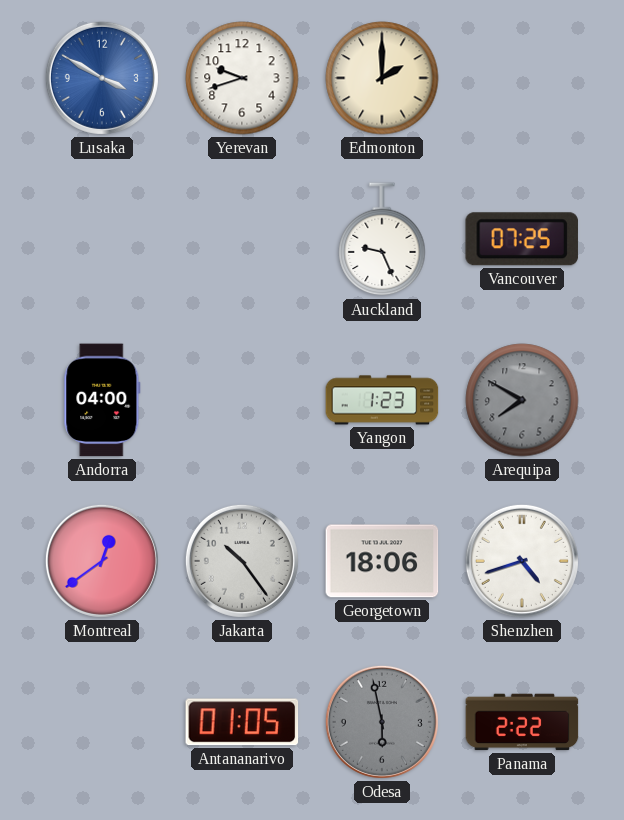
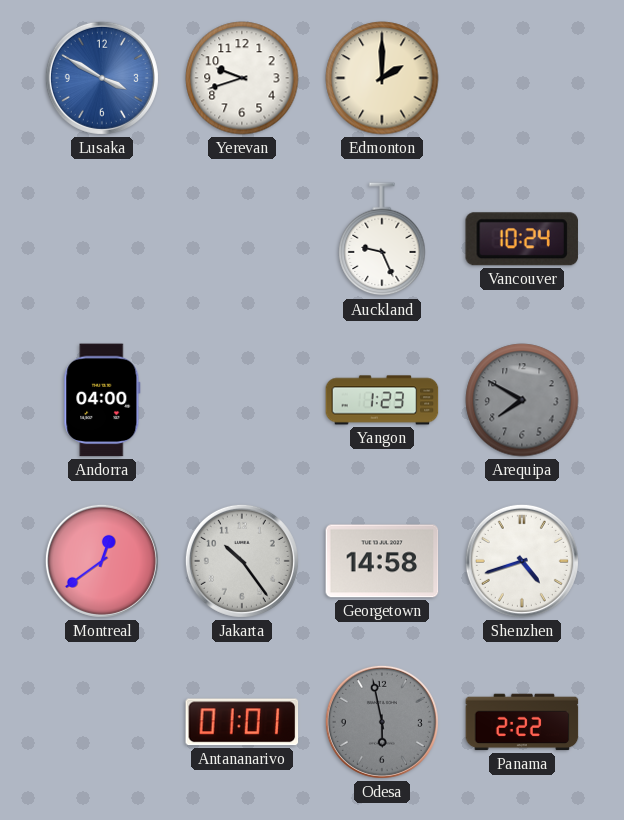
Vancouver: 07:25 -> 10:24
Georgetown: 18:06 -> 14:58
Antananarivo: 01:05 -> 01:01
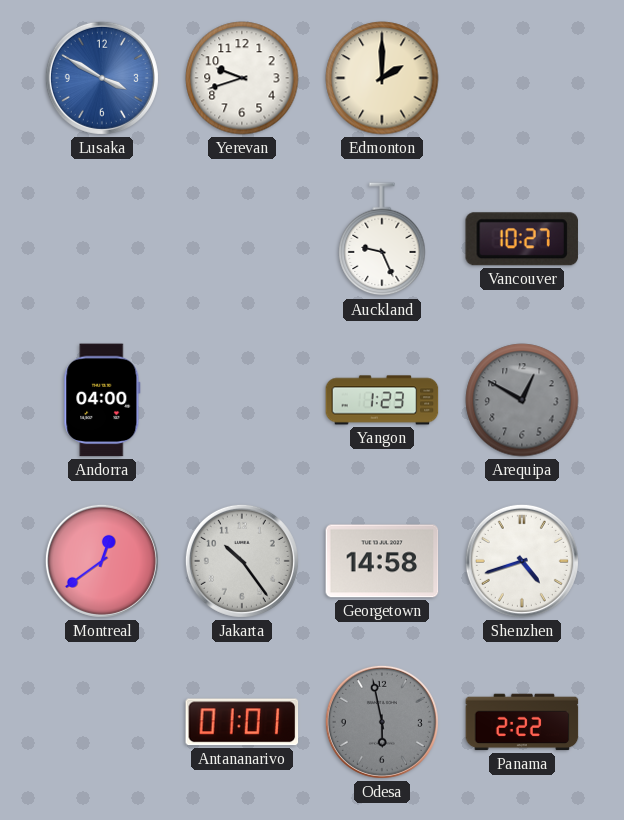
Vancouver: 10:24 -> 10:27
Arequipa: 7:50 -> 12:50
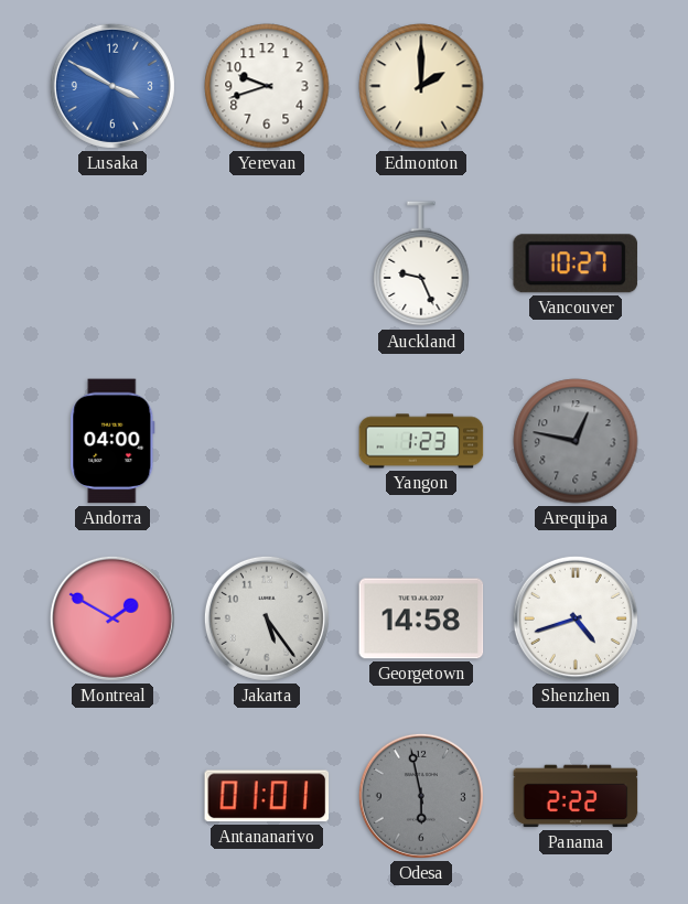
Arequipa: 12:50 -> 12:47
Montreal: 12:39 -> 1:50
Jakarta: 10:24 -> 5:24
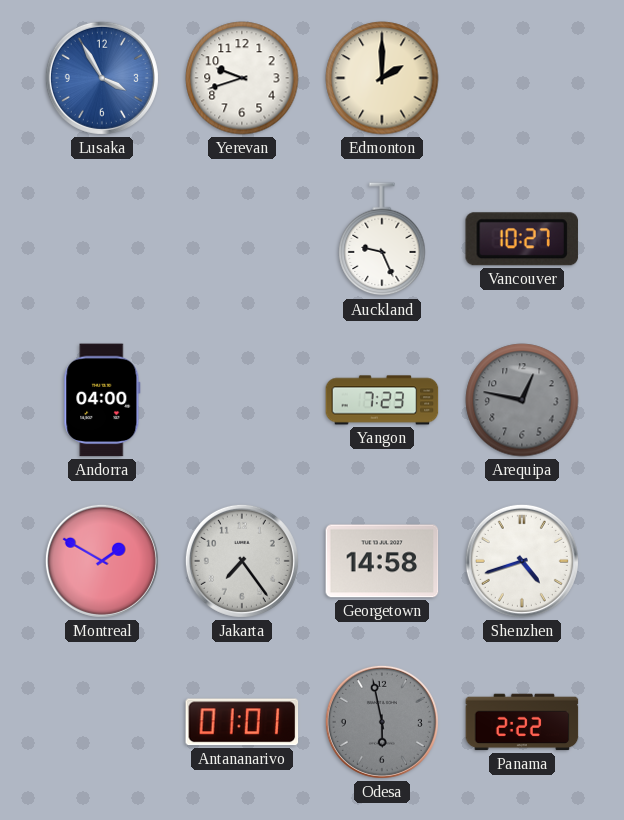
Lusaka: 3:50 -> 3:55
Yangon: 1:23 -> 7:23
Jakarta: 5:24 -> 7:24
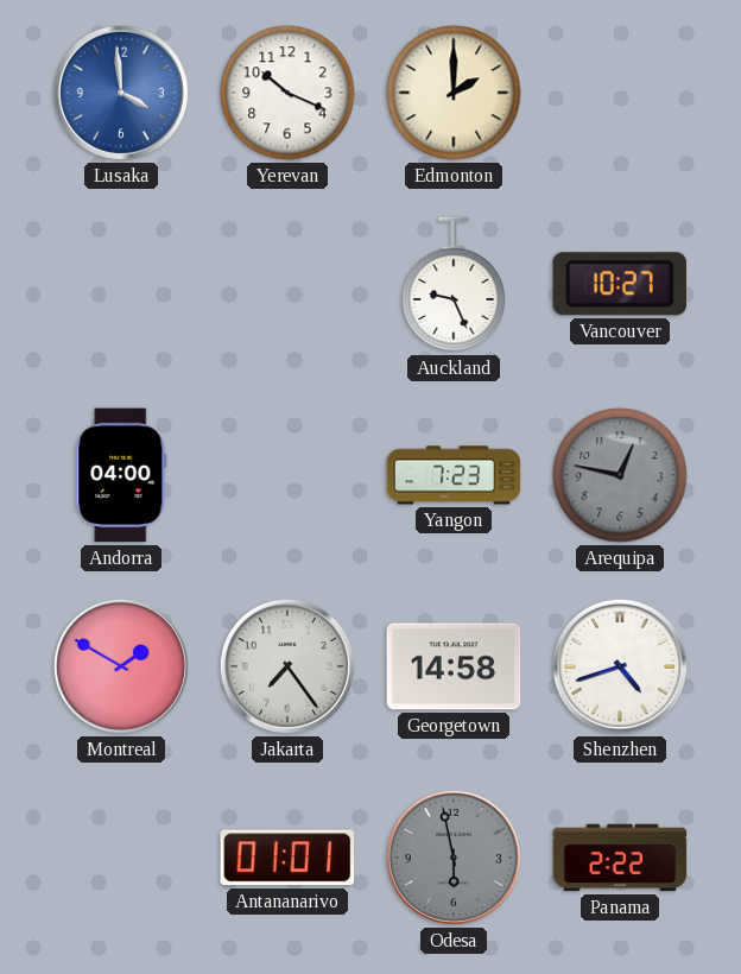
Lusaka: 3:55 -> 3:59
Yerevan: 9:42 -> 10:19
